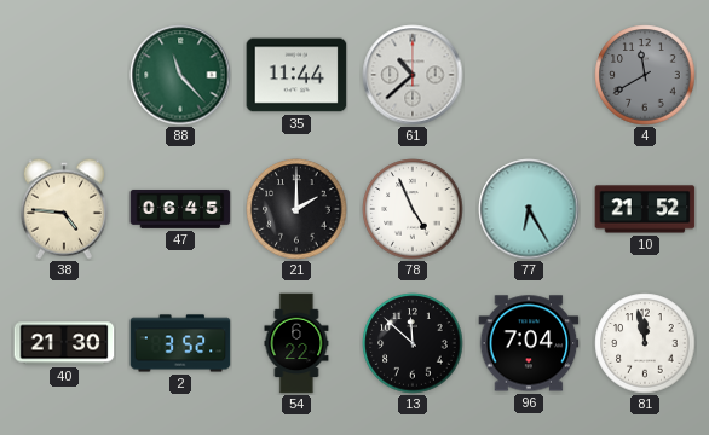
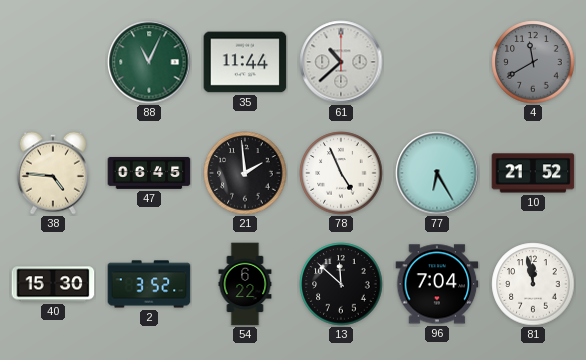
88: 11:23 -> 11:04
21: 2:00 -> 1:59
40: 21:30 -> 15:30
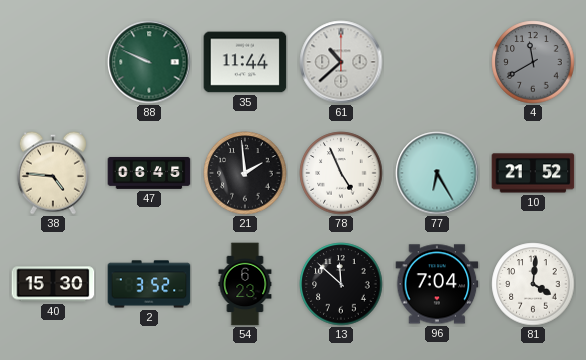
88: 11:04 -> 9:49
54: 6:22 -> 6:23
81: 11:58 -> 4:01
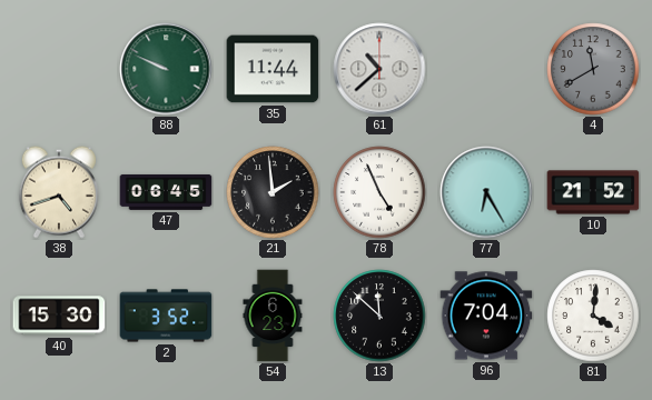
38: 4:46 -> 4:42
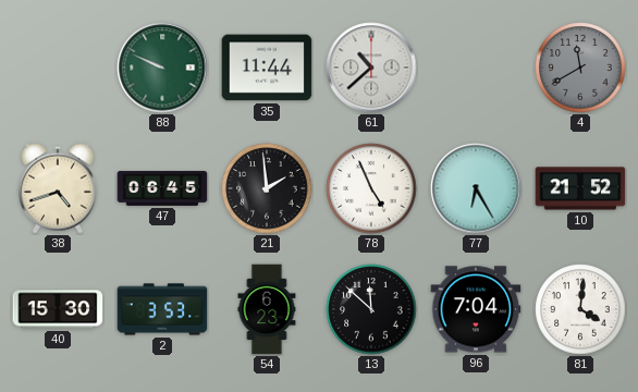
2: 3:52 -> 3:53
